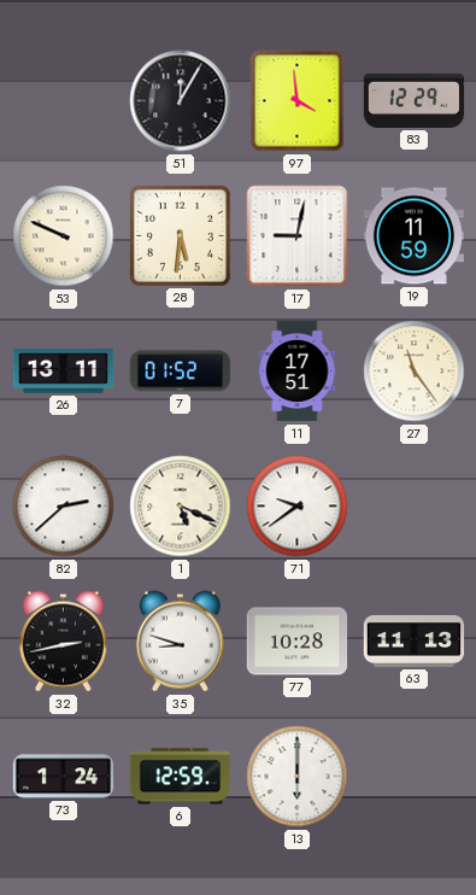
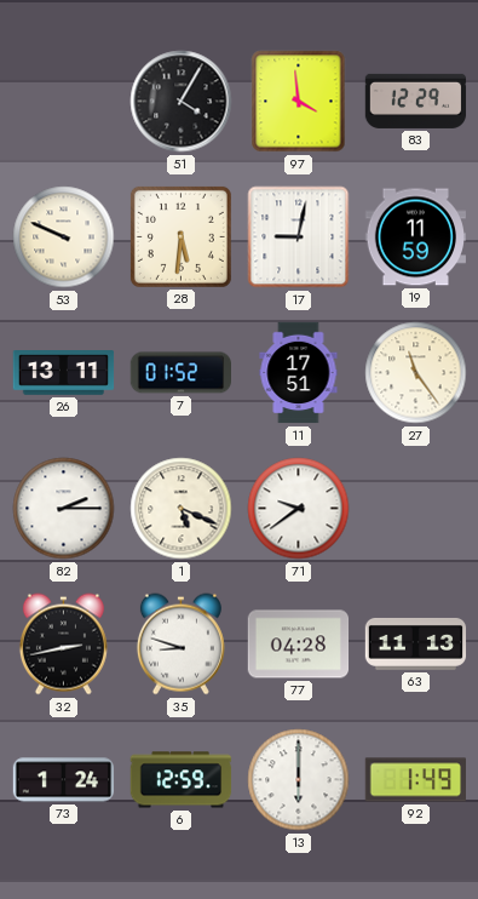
51: 12:05 -> 4:05
82: 2:38 -> 2:15
77: 10:28 -> 04:28
92: none -> 1:49
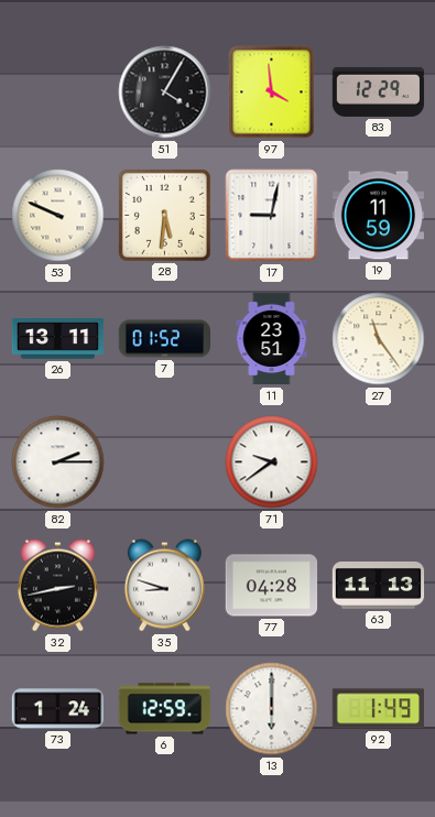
11: 17:51 -> 23:51
1: 5:19 -> none
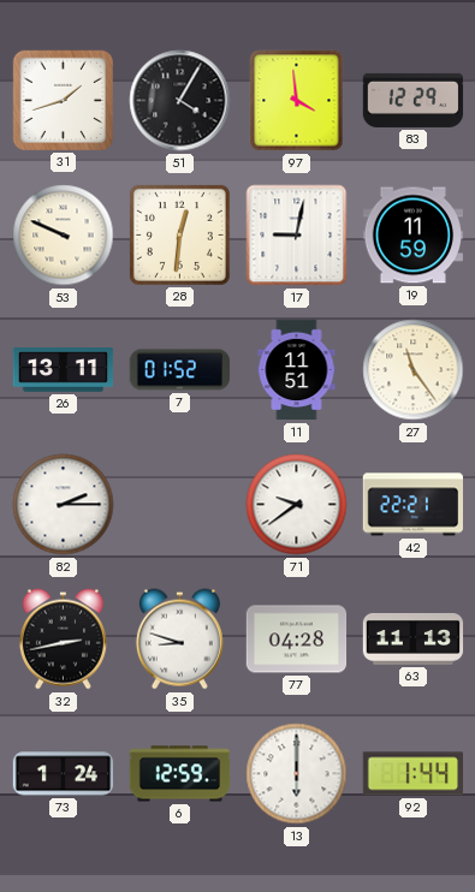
31: none -> 1:42
28: 5:31 -> 12:31
11: 23:51 -> 11:51
42: none -> 22:21
92: 1:49 -> 1:44
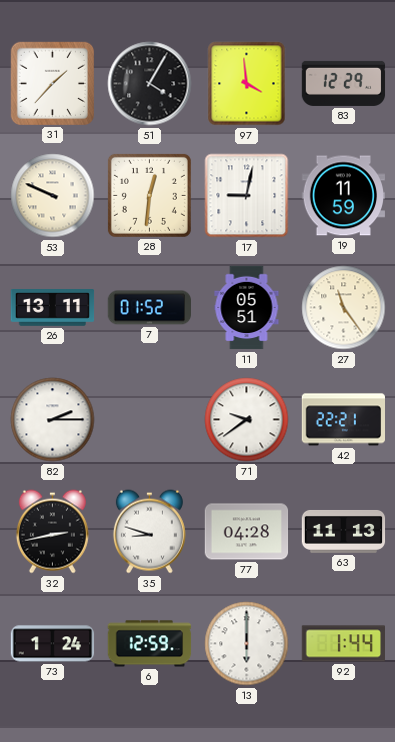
31: 1:42 -> 1:37
11: 11:51 -> 05:51
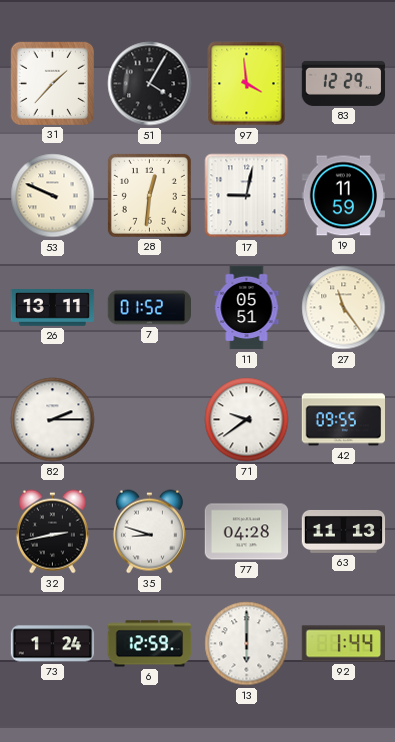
42: 22:21 -> 09:55
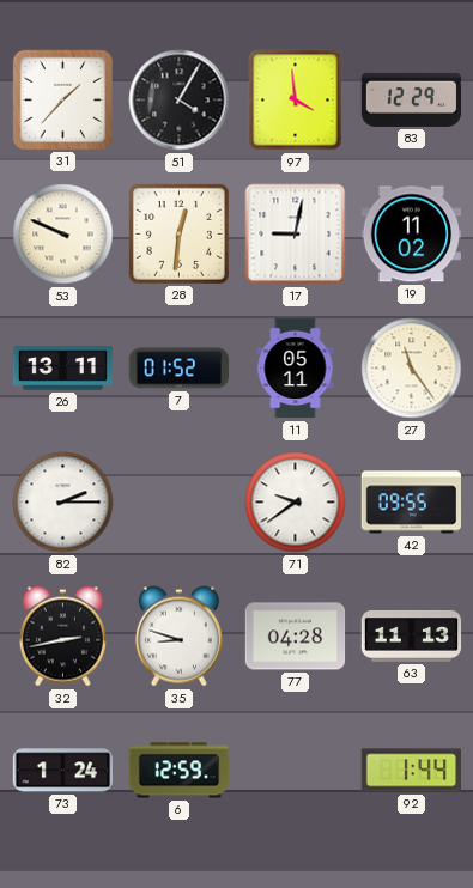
19: 11:59 -> 11:02
11: 05:51 -> 05:11
13: 6:00 -> none
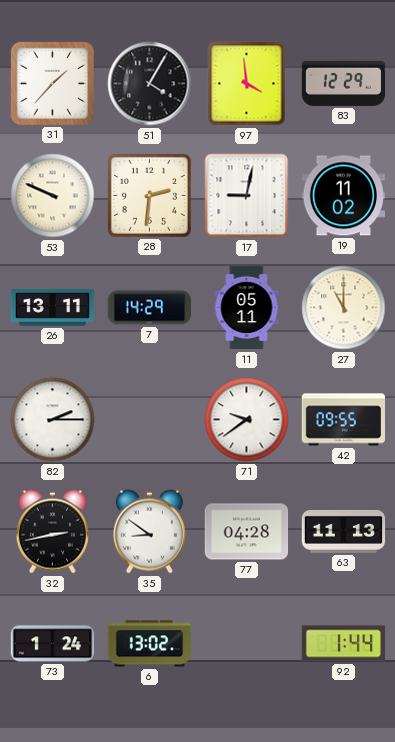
28: 12:31 -> 2:31
7: 01:52 -> 14:29
27: 11:24 -> 11:00
35: 8:48 -> 8:51
6: 12:59 -> 13:02
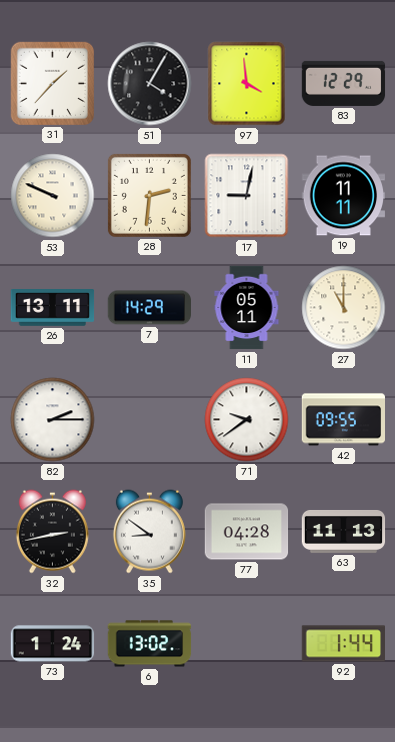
19: 11:02 -> 11:11
